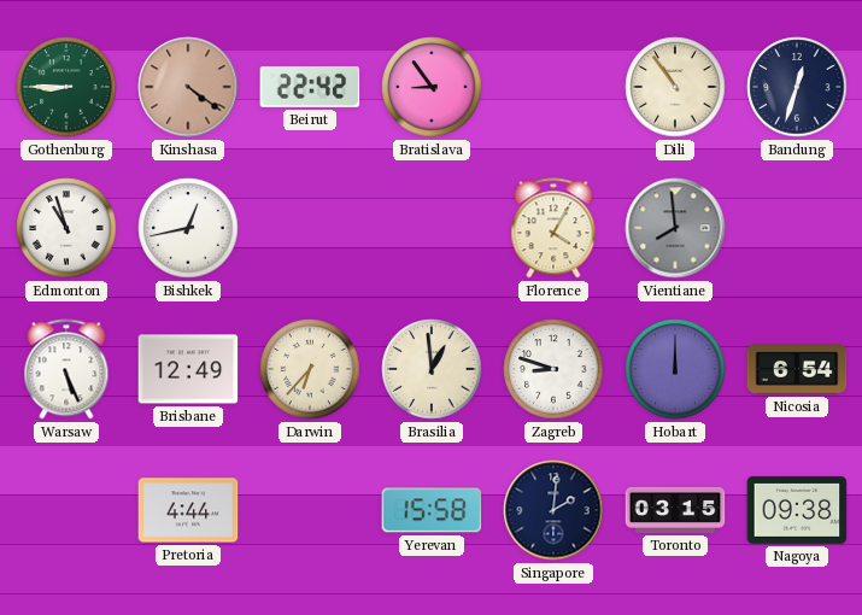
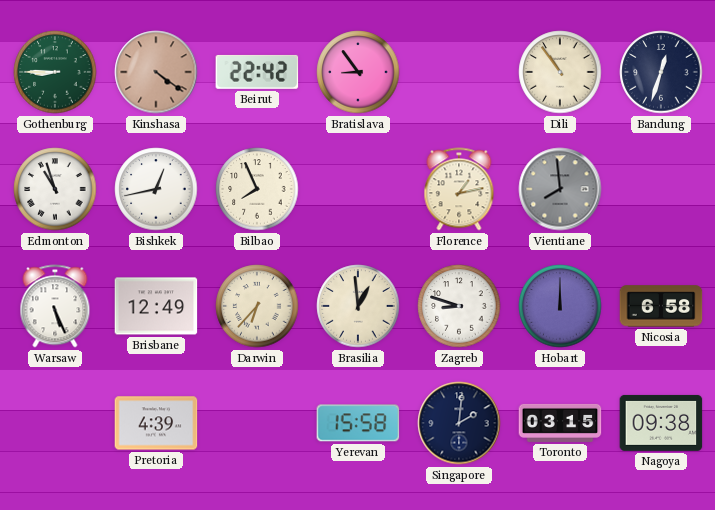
Bilbao: none -> 7:56
Florence: 4:05 -> 1:13
Nicosia: 6:54 -> 6:58
Pretoria: 4:44 -> 4:39
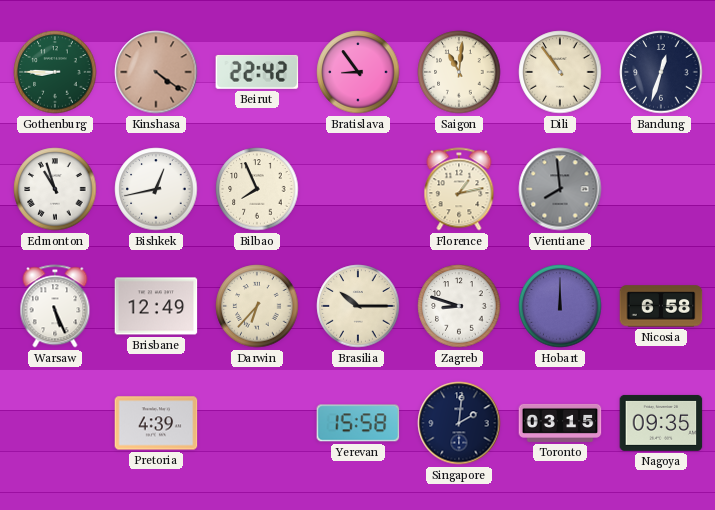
Saigon: none -> 11:01
Brasilia: 12:59 -> 10:15
Nagoya: 09:38 -> 09:35
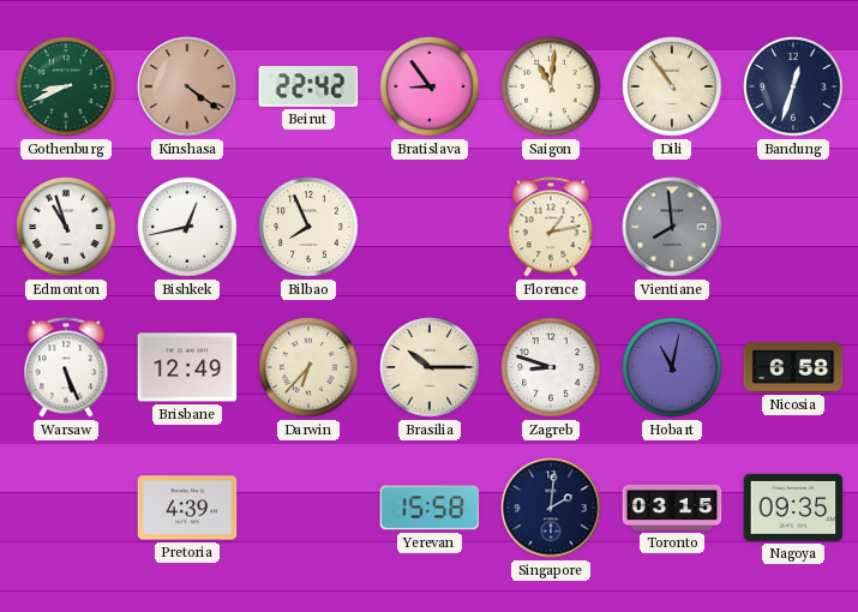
Gothenburg: 8:45 -> 8:41
Hobart: 12:00 -> 11:02
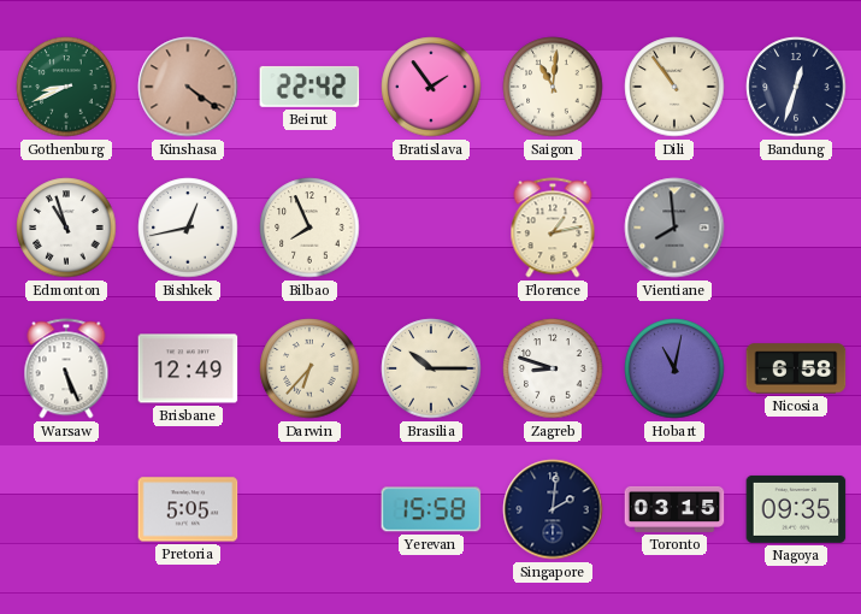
Bratislava: 8:54 -> 1:54
Pretoria: 4:39 -> 5:05
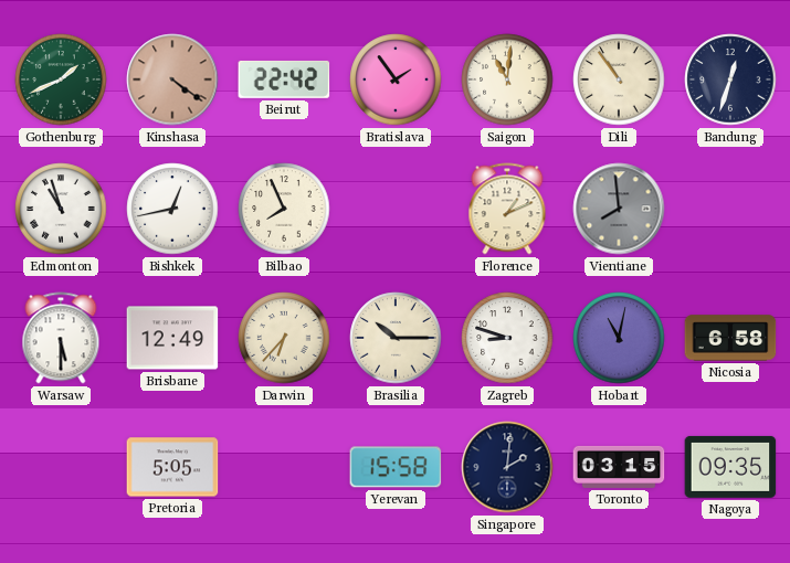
Gothenburg: 8:41 -> 1:41
Florence: 1:13 -> 1:11
Warsaw: 5:26 -> 5:30
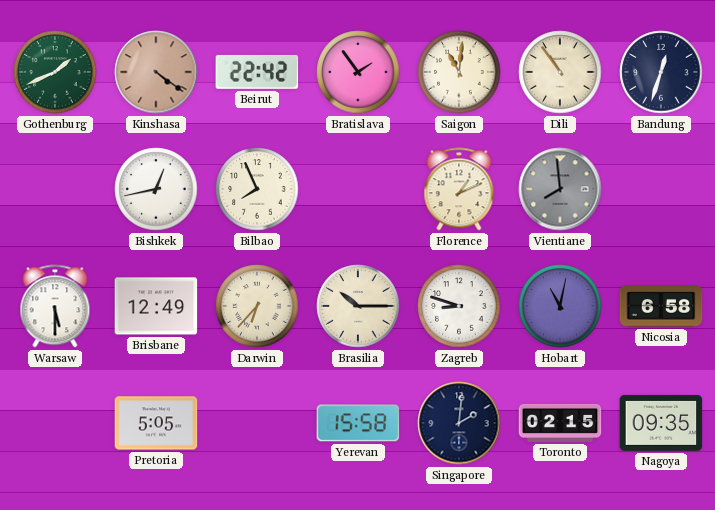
Edmonton: 10:57 -> none
Toronto: 03:15 -> 02:15
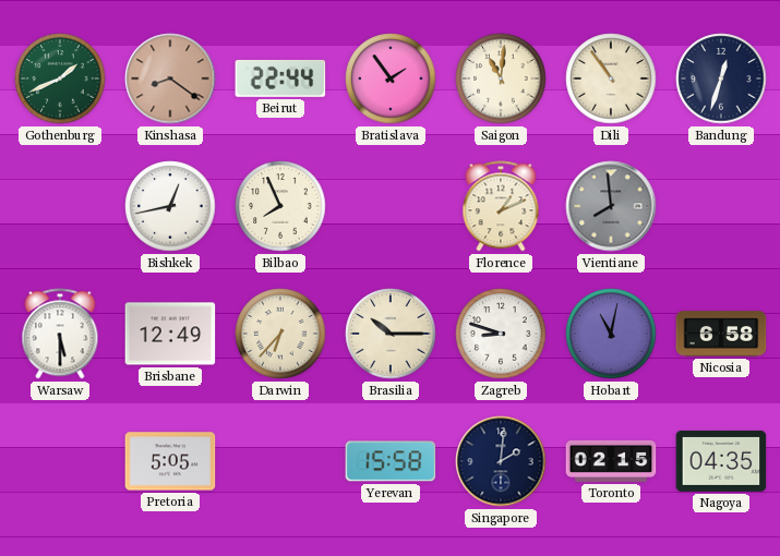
Kinshasa: 4:21 -> 8:21
Beirut: 22:42 -> 22:44
Nagoya: 09:35 -> 04:35
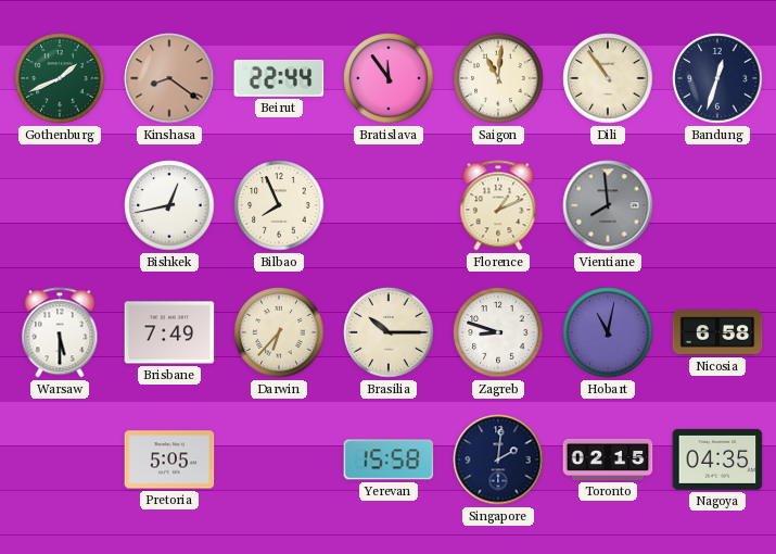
Bratislava: 1:54 -> 11:54
Brisbane: 12:49 -> 7:49
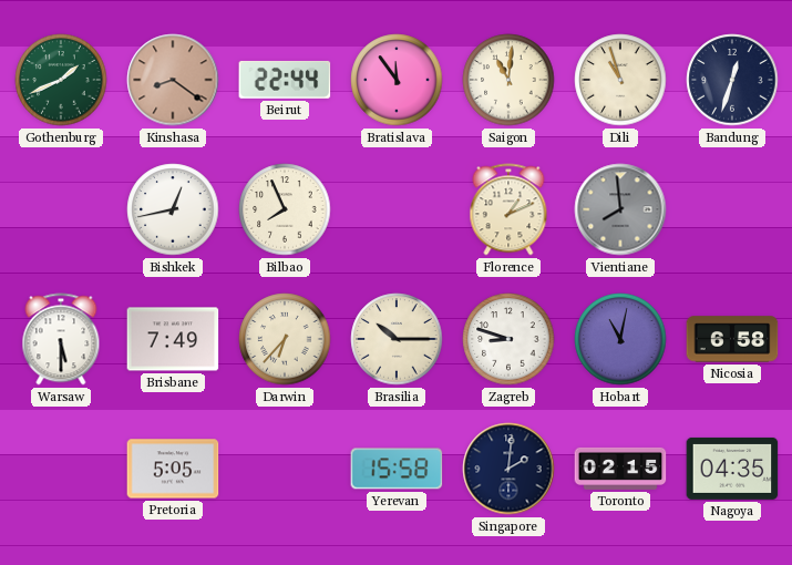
Dili: 10:54 -> 10:57
